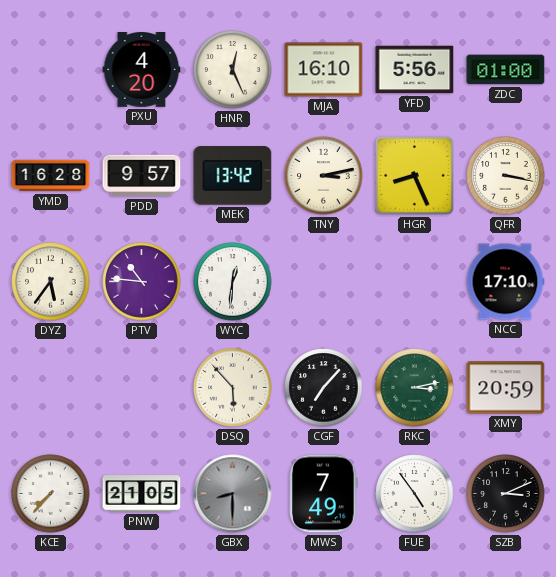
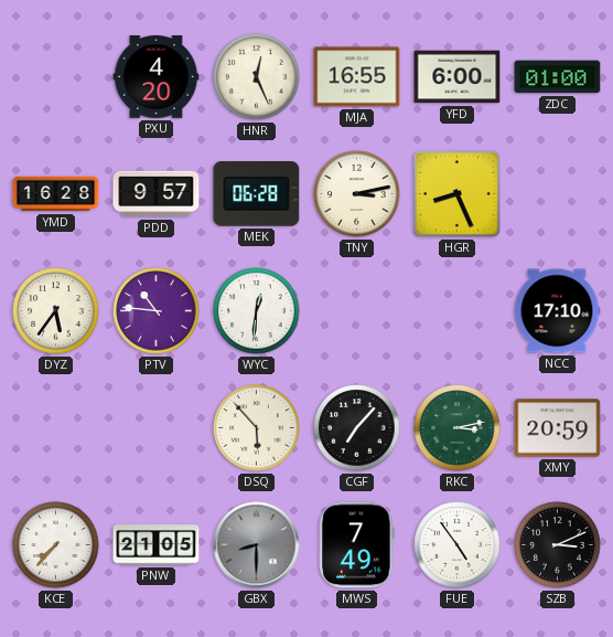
MJA: 16:10 -> 16:55
YFD: 5:56 -> 6:00
MEK: 13:42 -> 06:28
QFR: 3:17 -> none
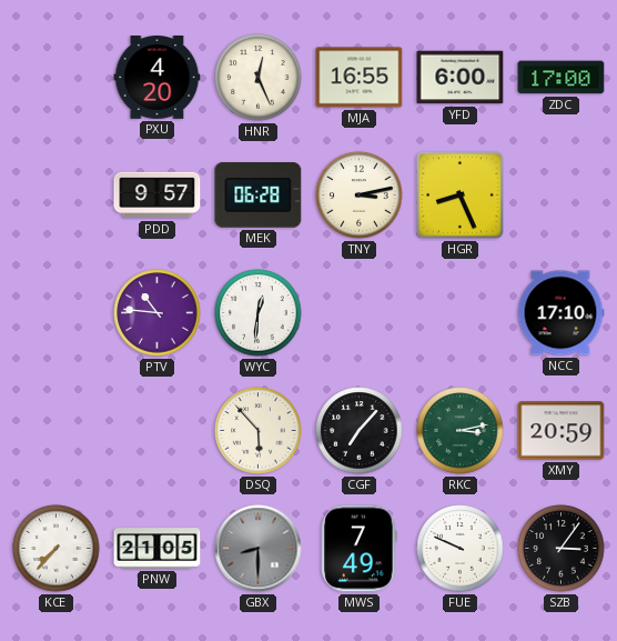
ZDC: 01:00 -> 17:00
YMD: 16:28 -> none
DYZ: 5:36 -> none
FUE: 4:54 -> 9:49
SZB: 3:11 -> 3:06
